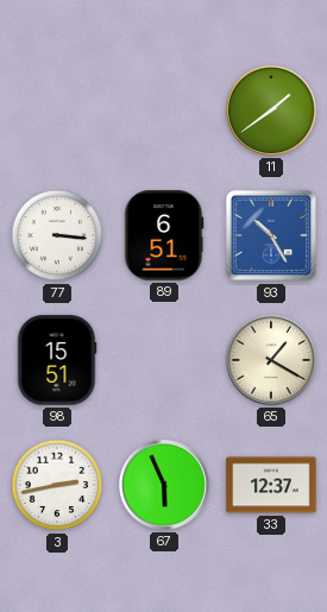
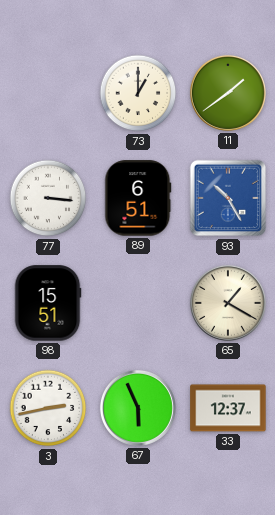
73: none -> 1:00
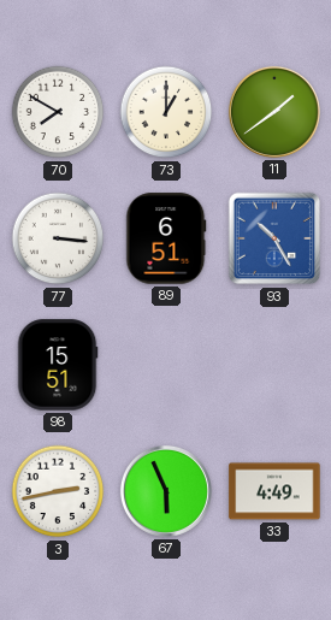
70: none -> 7:50
65: 1:20 -> none
33: 12:37 -> 4:49
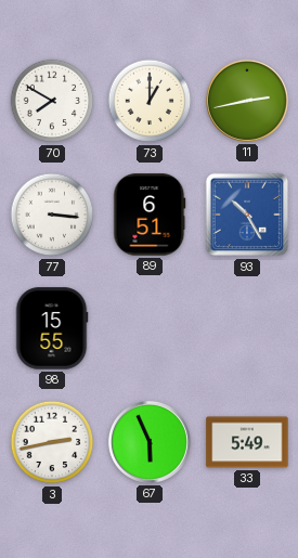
11: 1:39 -> 2:43
98: 15:51 -> 15:55
33: 4:49 -> 5:49
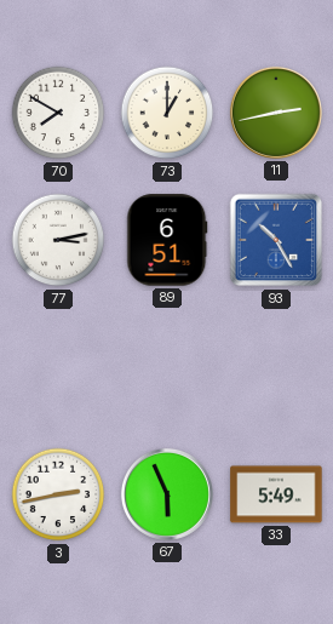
77: 3:16 -> 3:13
98: 15:55 -> none
